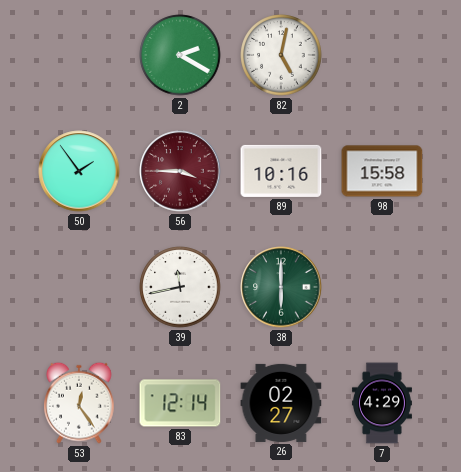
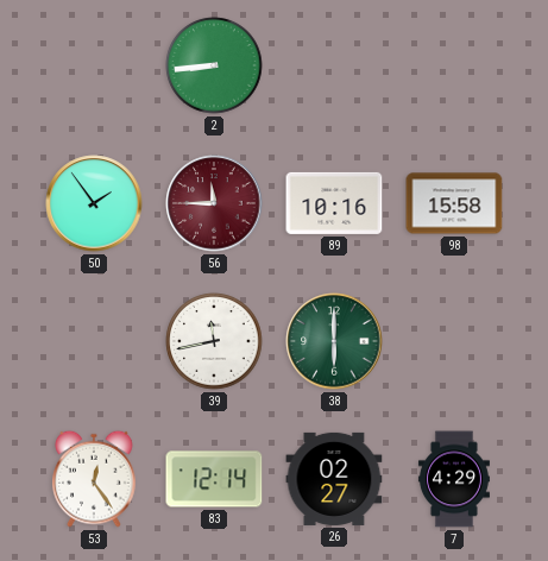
2: 2:20 -> 8:44
82: 5:02 -> none
56: 3:45 -> 11:45
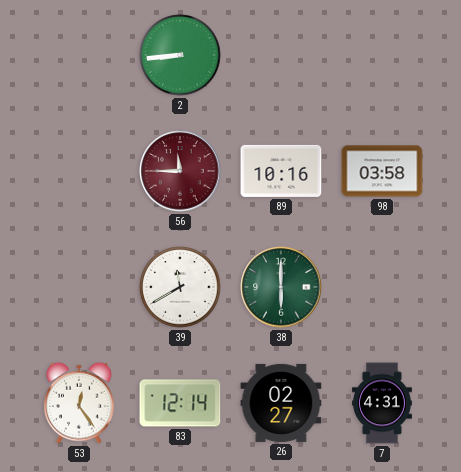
50: 1:54 -> none
98: 15:58 -> 03:58
39: 11:43 -> 11:40
7: 4:29 -> 4:31
